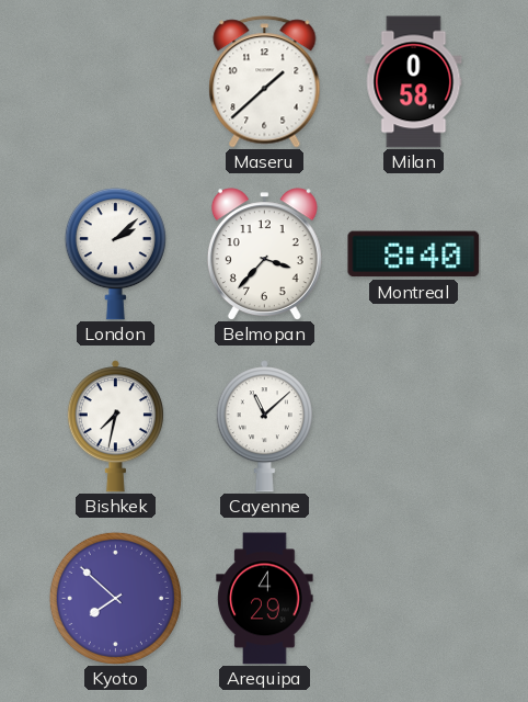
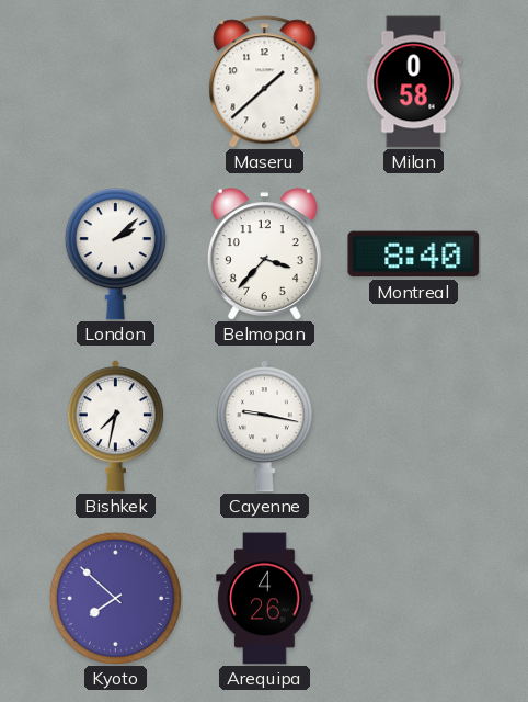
Cayenne: 11:08 -> 9:17
Arequipa: 4:29 -> 4:26
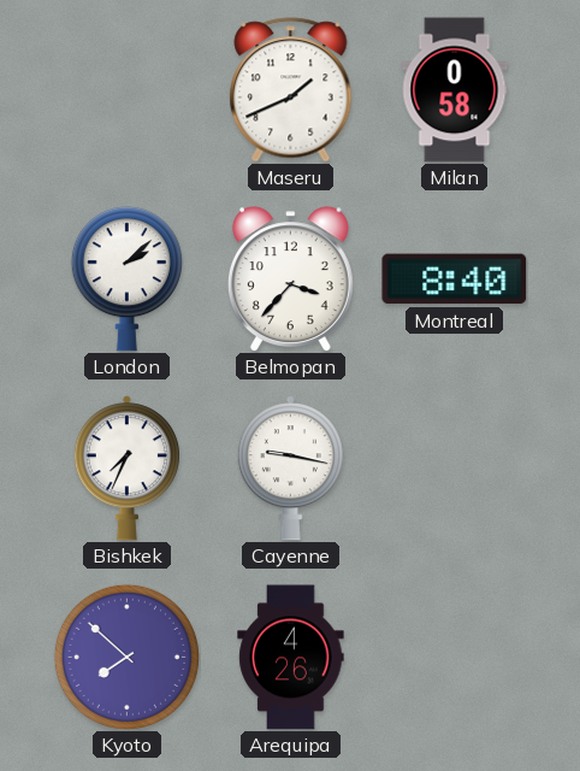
Maseru: 1:38 -> 1:41
Bishkek: 7:32 -> 7:34
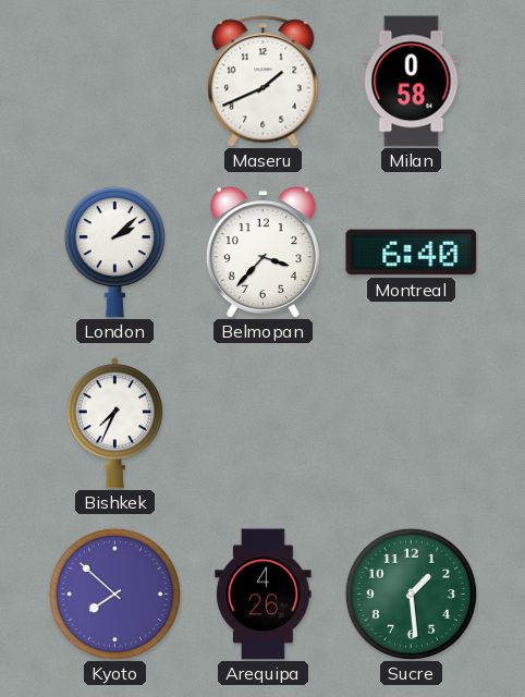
Montreal: 8:40 -> 6:40
Cayenne: 9:17 -> none
Sucre: none -> 1:29
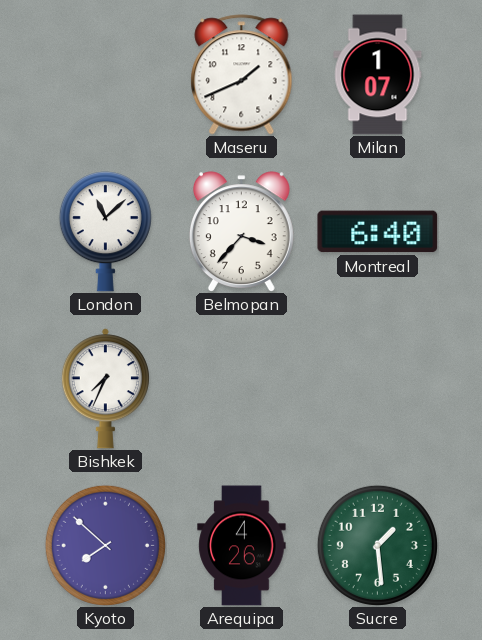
Milan: 0:58 -> 1:07
London: 2:08 -> 11:08
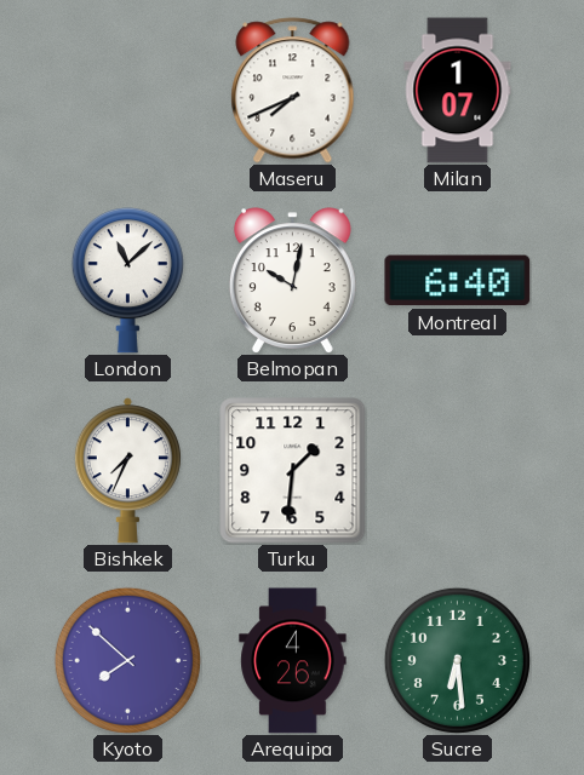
Maseru: 1:41 -> 7:41
Belmopan: 3:37 -> 10:02
Turku: none -> 1:31
Sucre: 1:29 -> 6:29
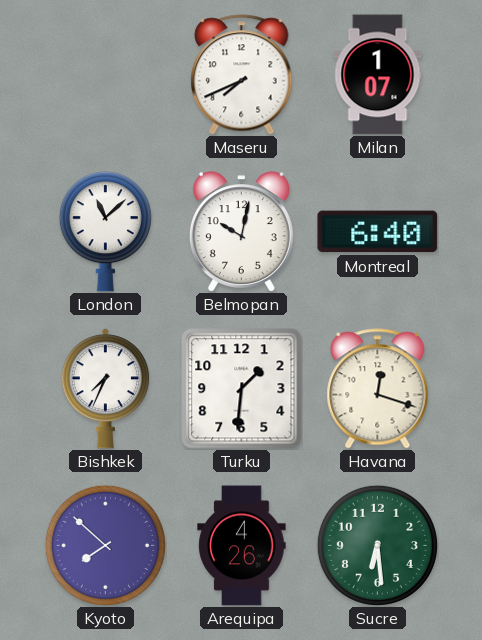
Havana: none -> 12:18
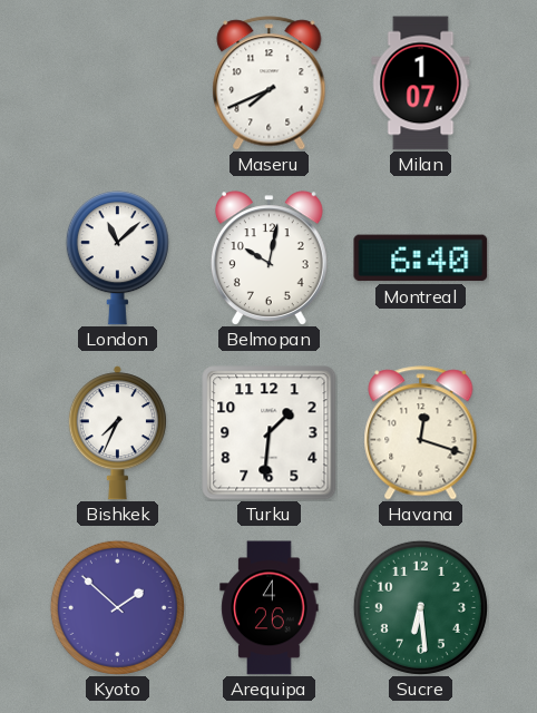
Kyoto: 7:52 -> 1:52
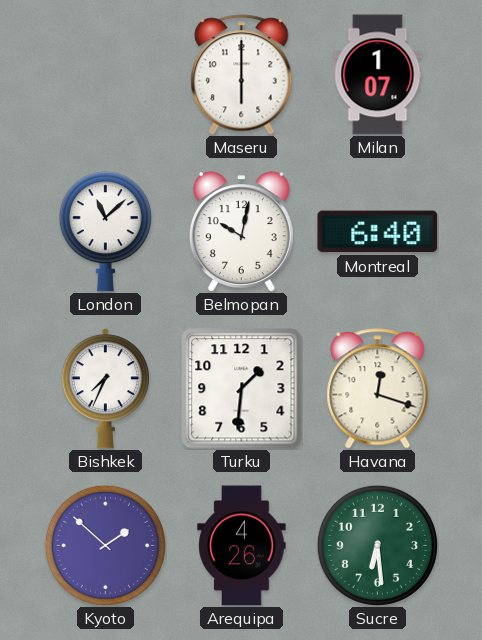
Maseru: 7:41 -> 6:00
